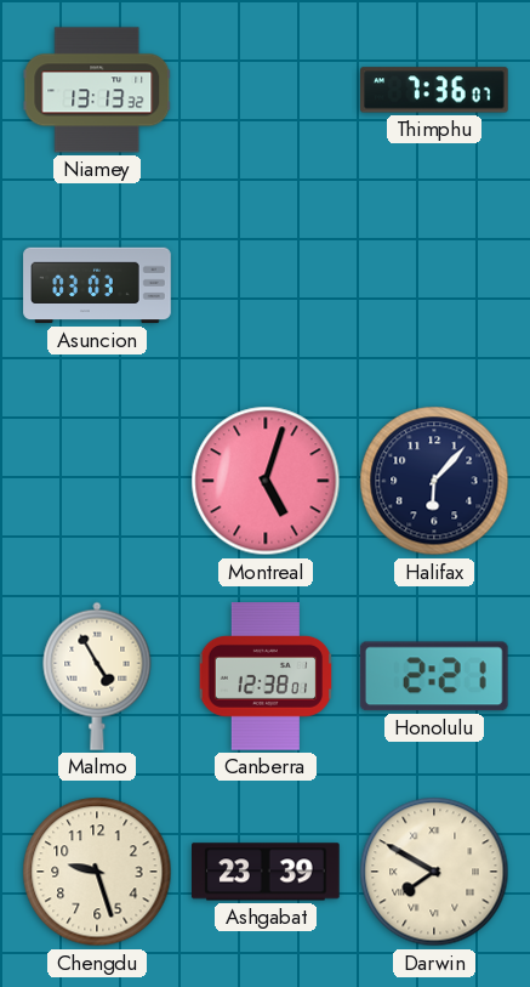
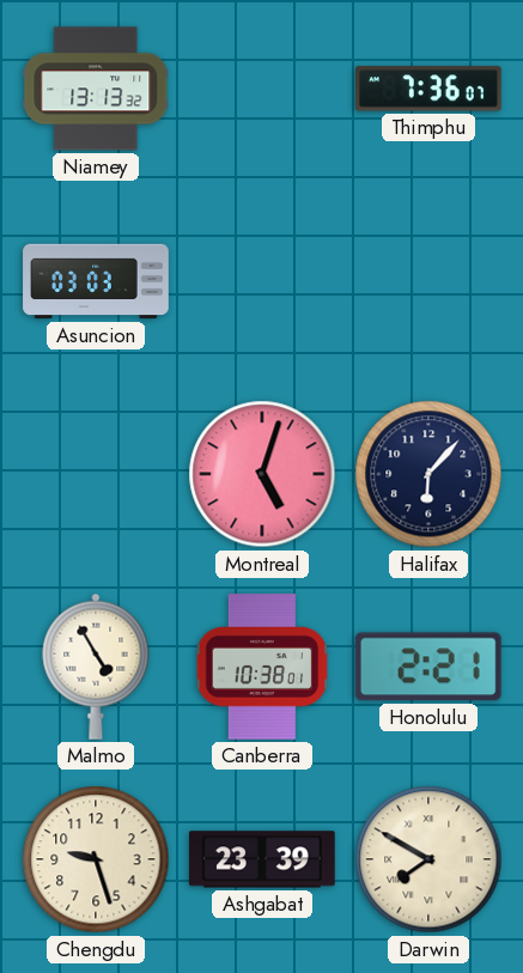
Canberra: 12:38 -> 10:38
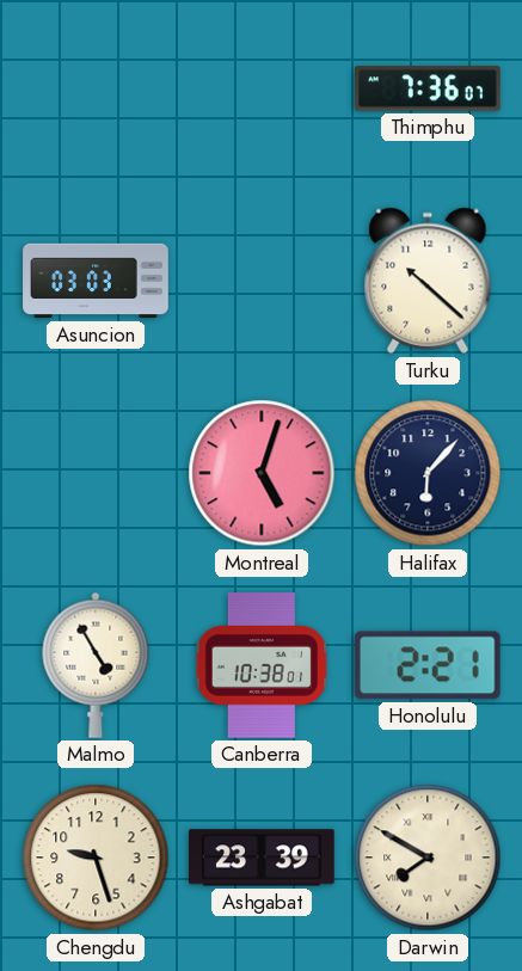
Niamey: 13:13 -> none
Turku: none -> 10:22
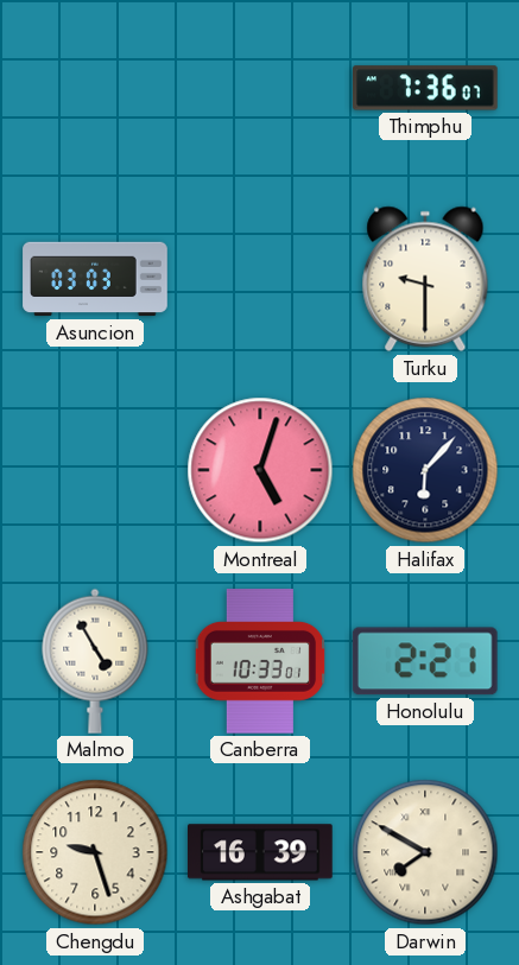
Turku: 10:22 -> 9:30
Canberra: 10:38 -> 10:33
Ashgabat: 23:39 -> 16:39
